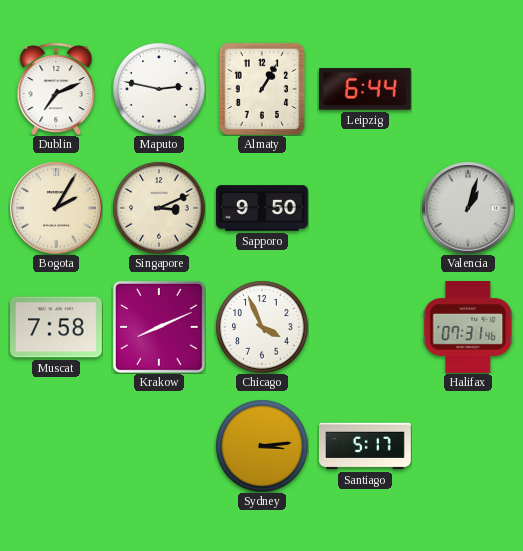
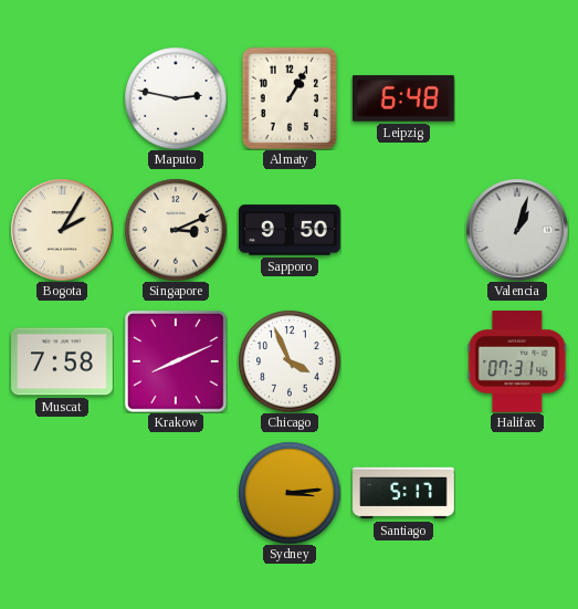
Dublin: 7:11 -> none
Leipzig: 6:44 -> 6:48
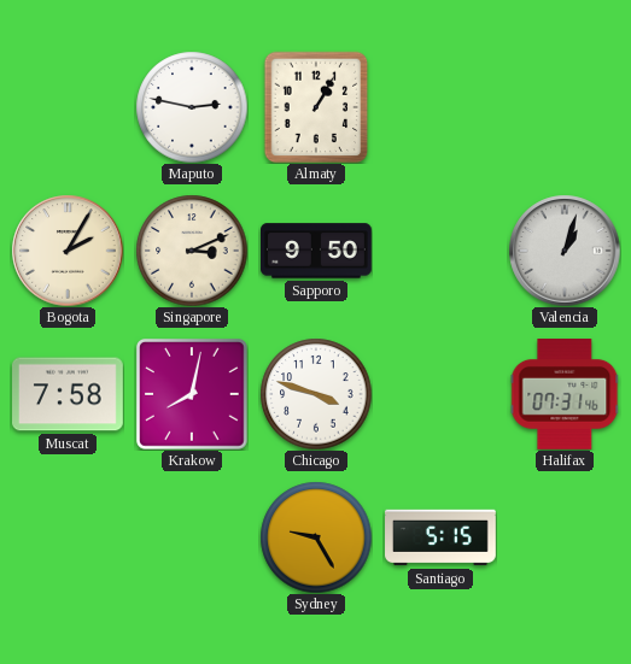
Leipzig: 6:48 -> none
Krakow: 8:11 -> 8:02
Chicago: 3:56 -> 3:48
Sydney: 3:14 -> 9:25
Santiago: 5:17 -> 5:15
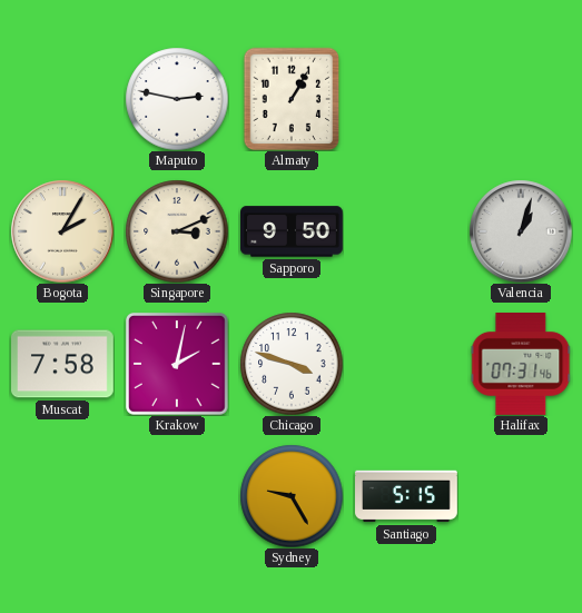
Krakow: 8:02 -> 2:02
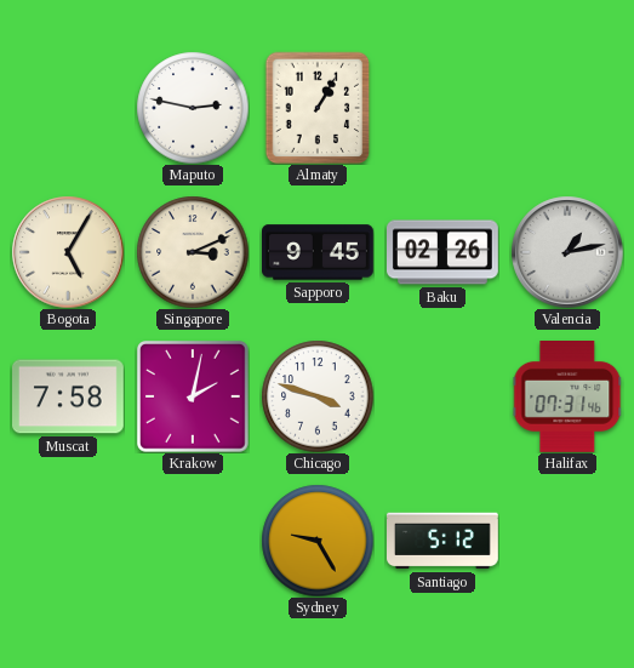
Bogota: 2:05 -> 5:05
Sapporo: 9:50 -> 9:45
Baku: none -> 02:26
Valencia: 1:03 -> 1:13
Santiago: 5:15 -> 5:12
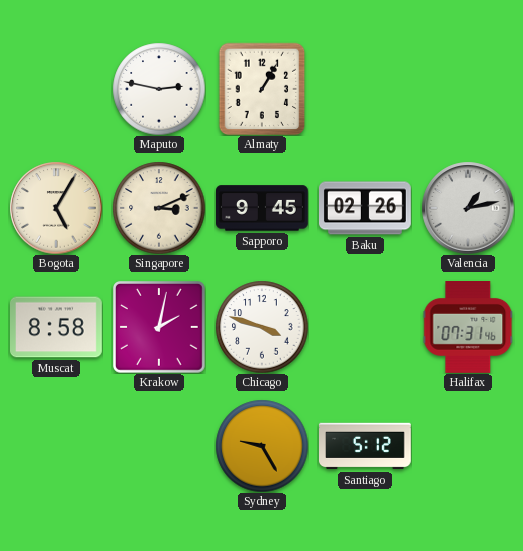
Muscat: 7:58 -> 8:58
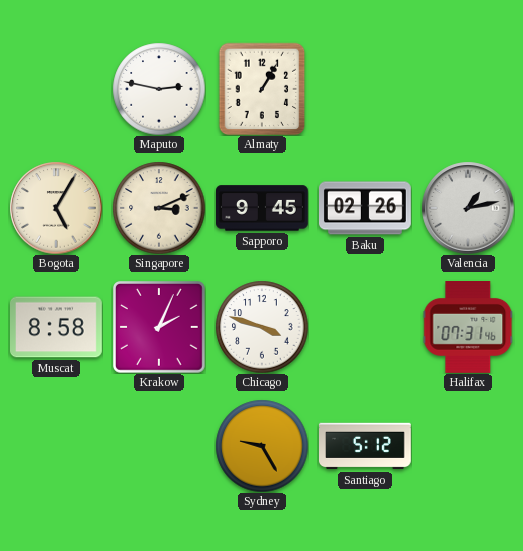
Krakow: 2:02 -> 2:04
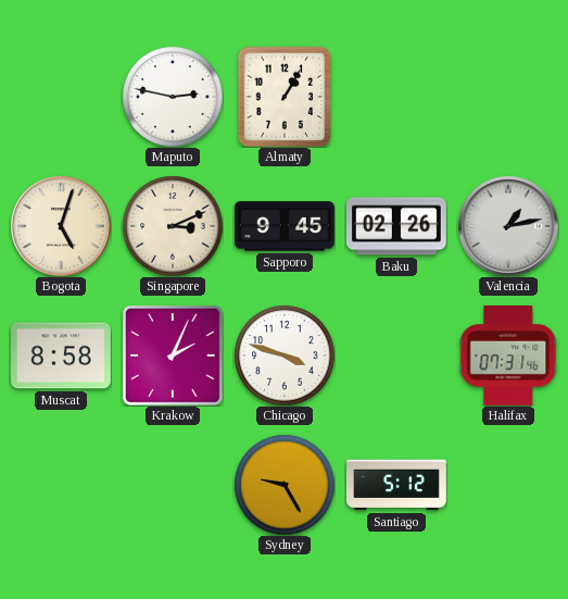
Bogota: 5:05 -> 5:03
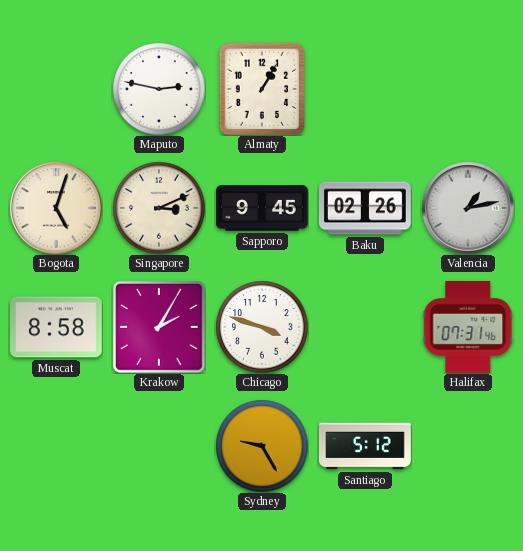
Krakow: 2:04 -> 2:05
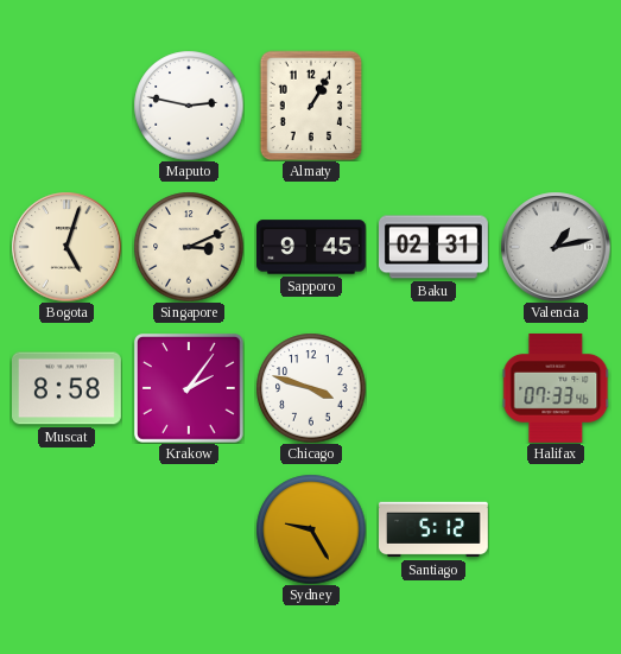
Baku: 02:26 -> 02:31
Krakow: 2:05 -> 2:06
Halifax: 07:31 -> 07:33
